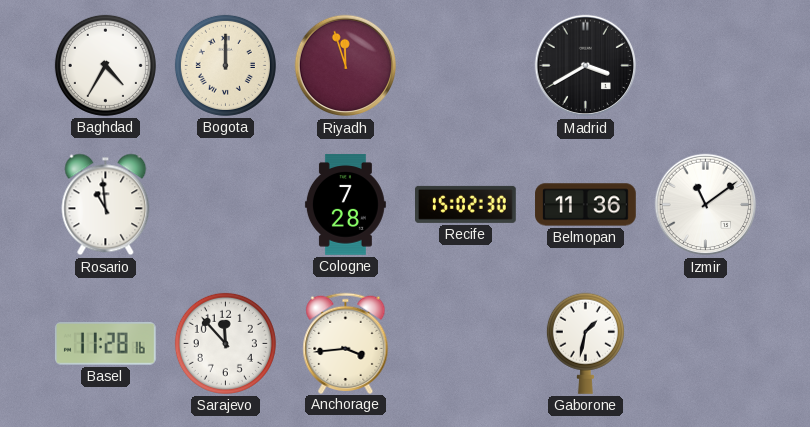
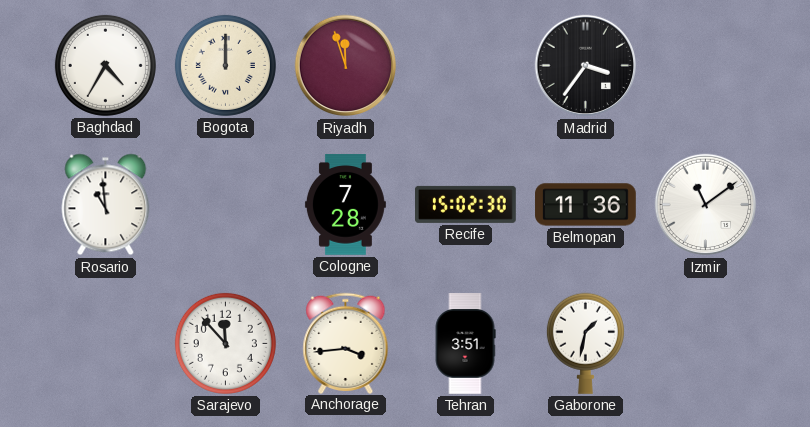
Madrid: 3:40 -> 3:36
Basel: 11:28 -> none
Tehran: none -> 3:51
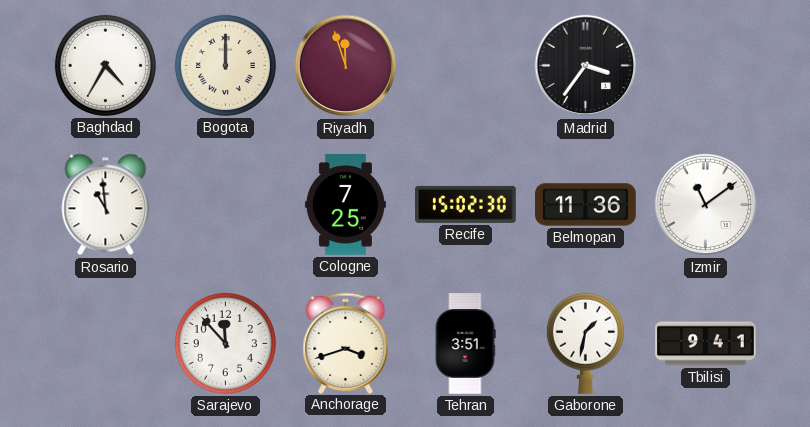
Cologne: 7:28 -> 7:25
Anchorage: 3:44 -> 3:42
Tbilisi: none -> 9:41
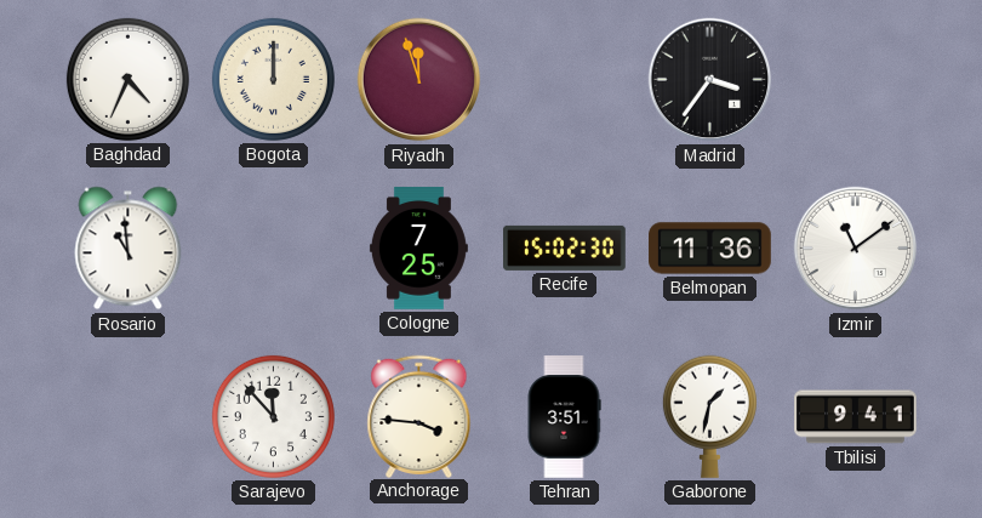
Baghdad: 4:35 -> 4:34
Anchorage: 3:42 -> 3:46
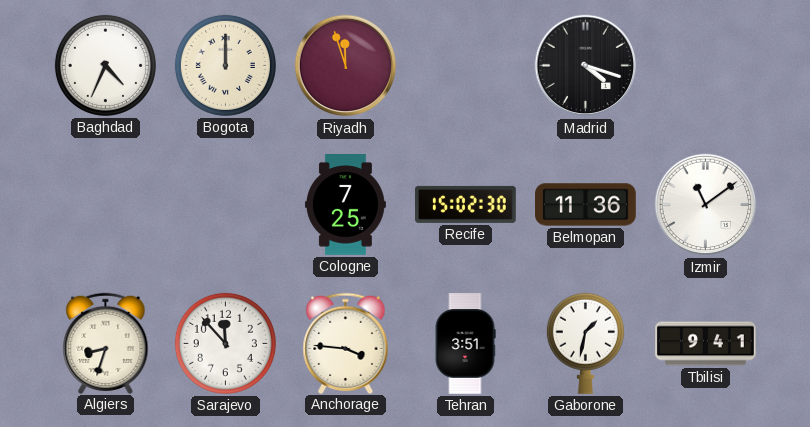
Madrid: 3:36 -> 4:18
Rosario: 10:59 -> none
Algiers: none -> 8:33
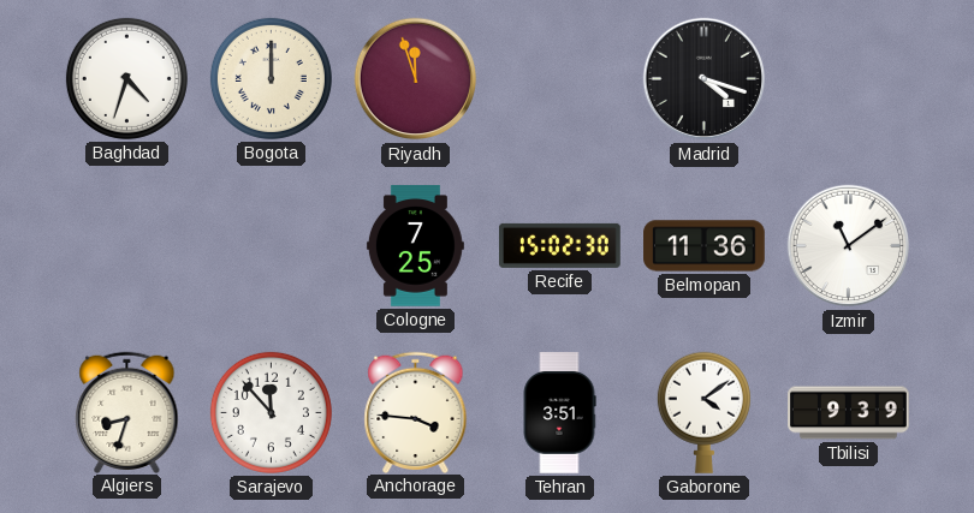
Baghdad: 4:34 -> 4:33
Gaborone: 1:32 -> 4:09
Tbilisi: 9:41 -> 9:39
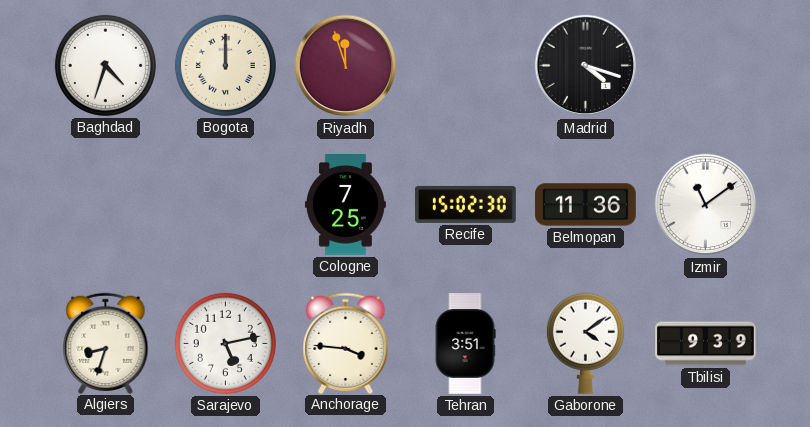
Sarajevo: 11:53 -> 5:13
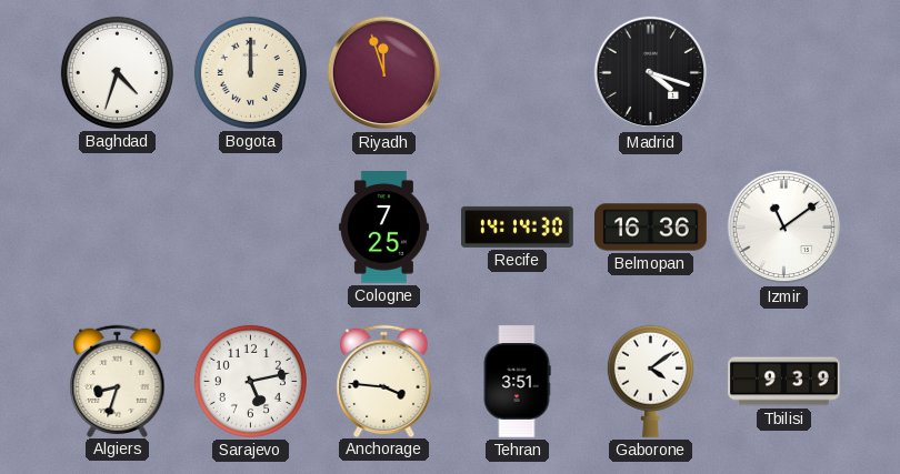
Recife: 15:02 -> 14:14
Belmopan: 11:36 -> 16:36
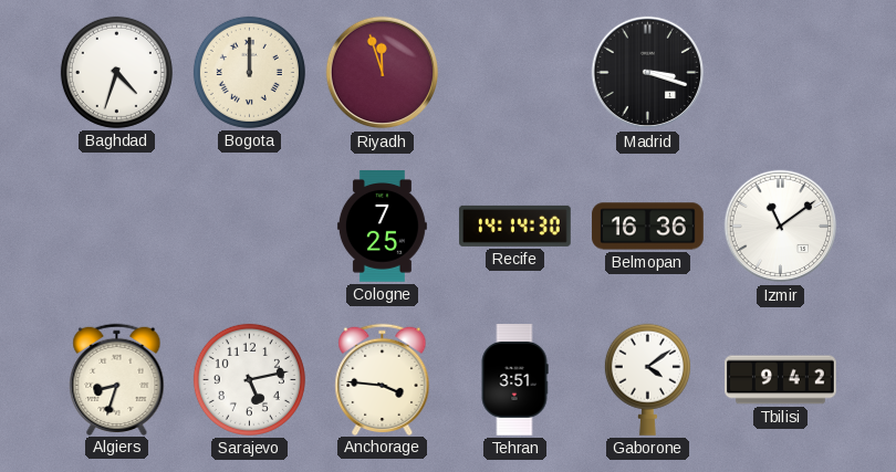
Madrid: 4:18 -> 3:18
Tbilisi: 9:39 -> 9:42
